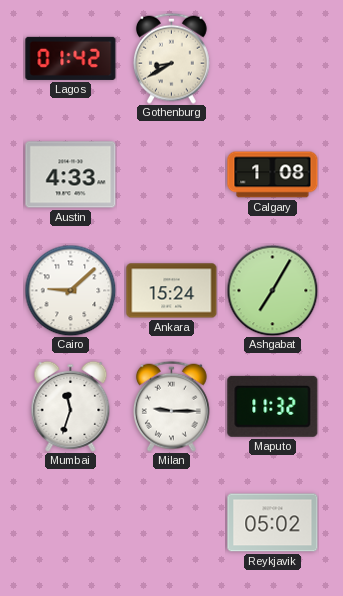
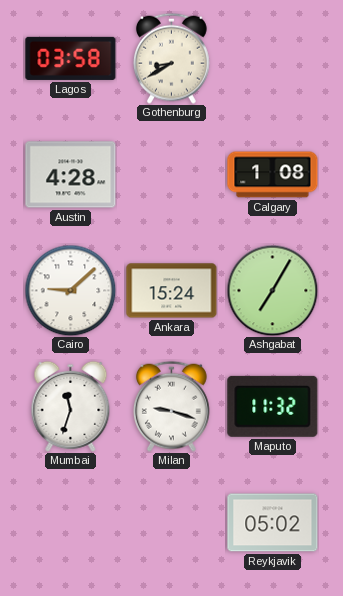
Lagos: 01:42 -> 03:58
Austin: 4:33 -> 4:28
Milan: 9:15 -> 9:18
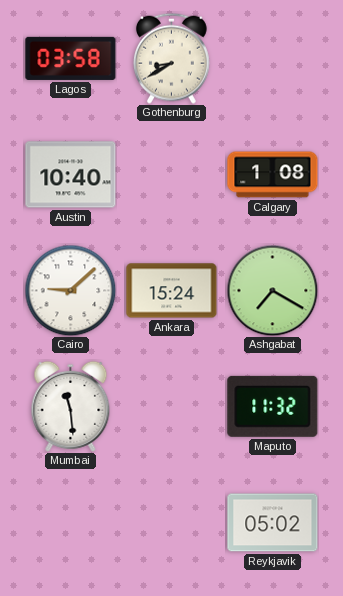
Austin: 4:28 -> 10:40
Ashgabat: 7:05 -> 7:20
Mumbai: 11:33 -> 11:29
Milan: 9:18 -> none
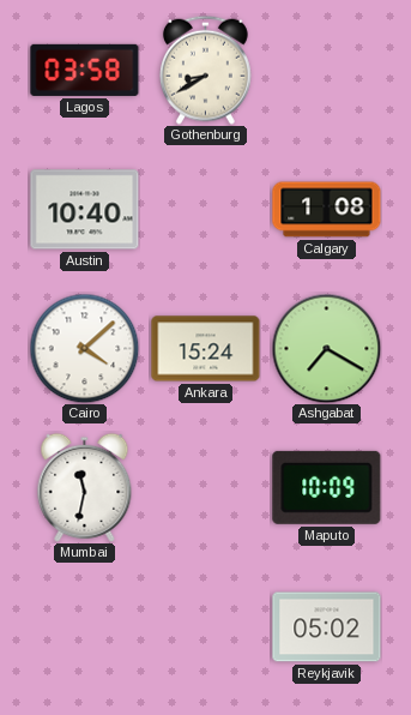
Cairo: 9:08 -> 4:08
Mumbai: 11:29 -> 11:32
Maputo: 11:32 -> 10:09
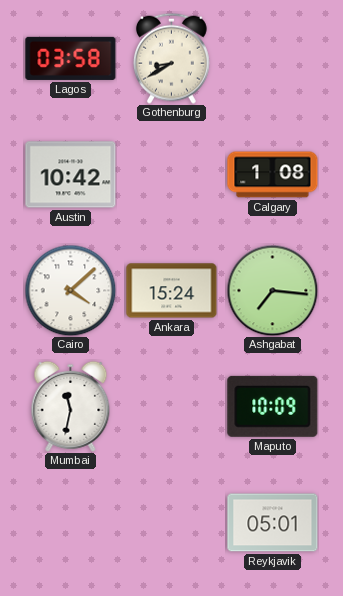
Austin: 10:40 -> 10:42
Ashgabat: 7:20 -> 7:16
Reykjavik: 05:02 -> 05:01
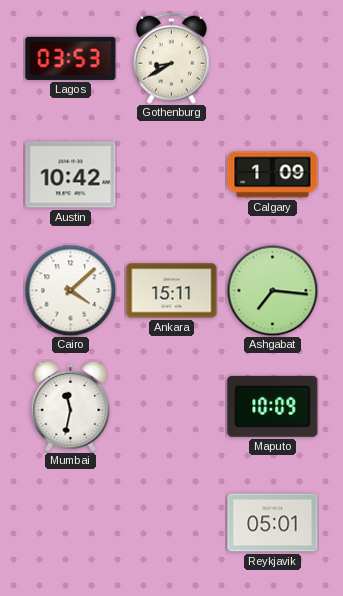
Lagos: 03:58 -> 03:53
Calgary: 1:08 -> 1:09
Ankara: 15:24 -> 15:11
